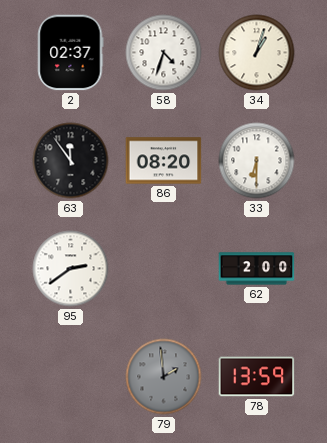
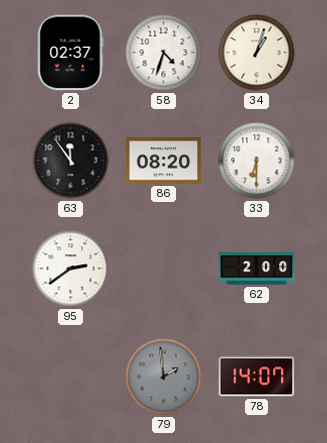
78: 13:59 -> 14:07
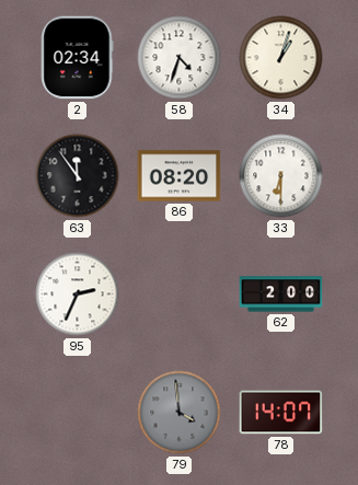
2: 02:37 -> 02:34
95: 2:39 -> 2:34
79: 1:59 -> 3:59
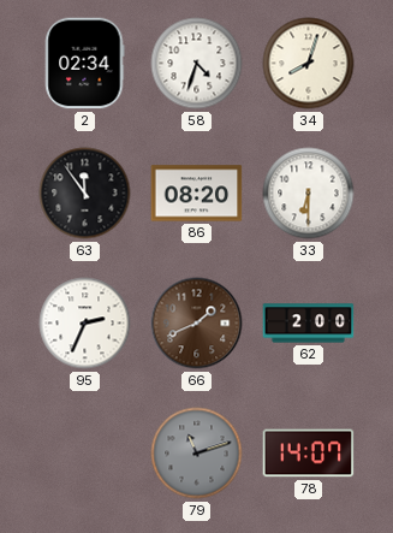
34: 1:03 -> 8:03
66: none -> 1:41
79: 3:59 -> 11:12
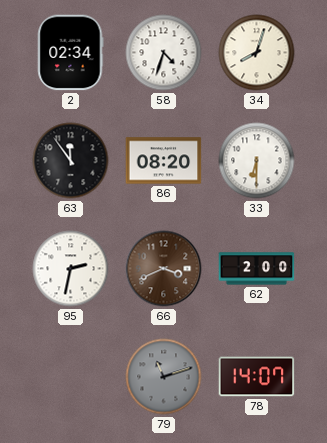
95: 2:34 -> 2:32
66: 1:41 -> 3:41
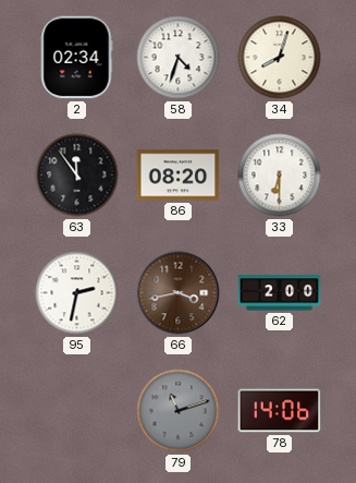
66: 3:41 -> 3:43
78: 14:07 -> 14:06
